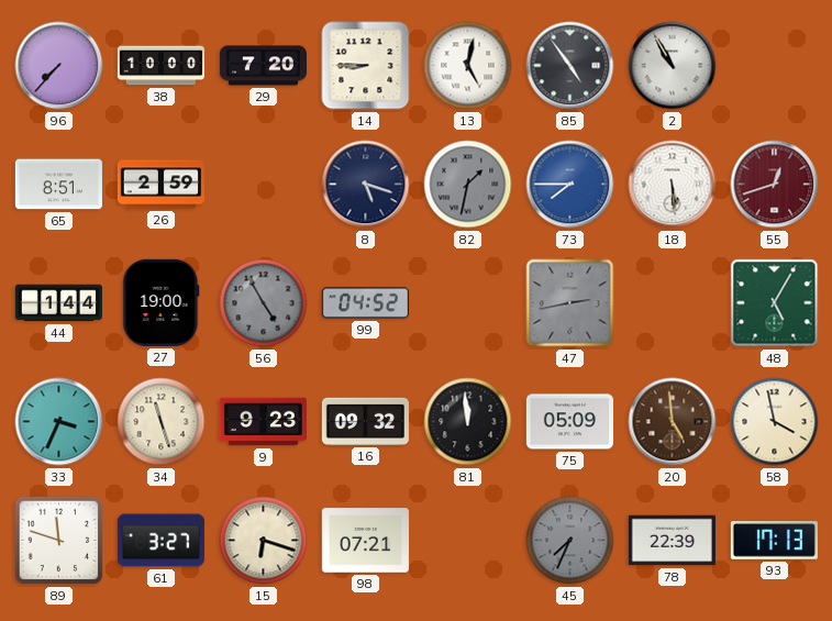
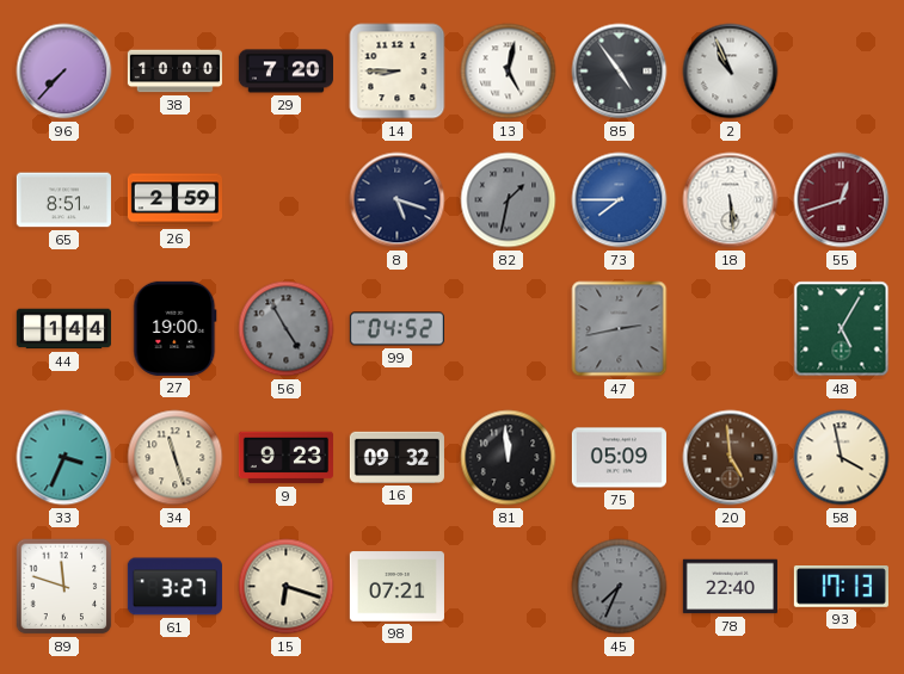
2: 10:55 -> 10:56
78: 22:39 -> 22:40
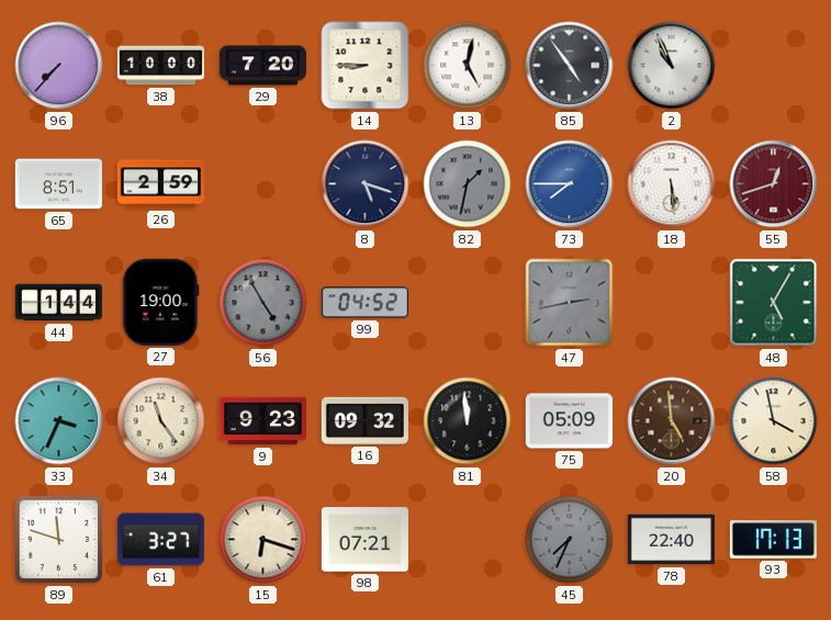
34: 11:27 -> 11:24
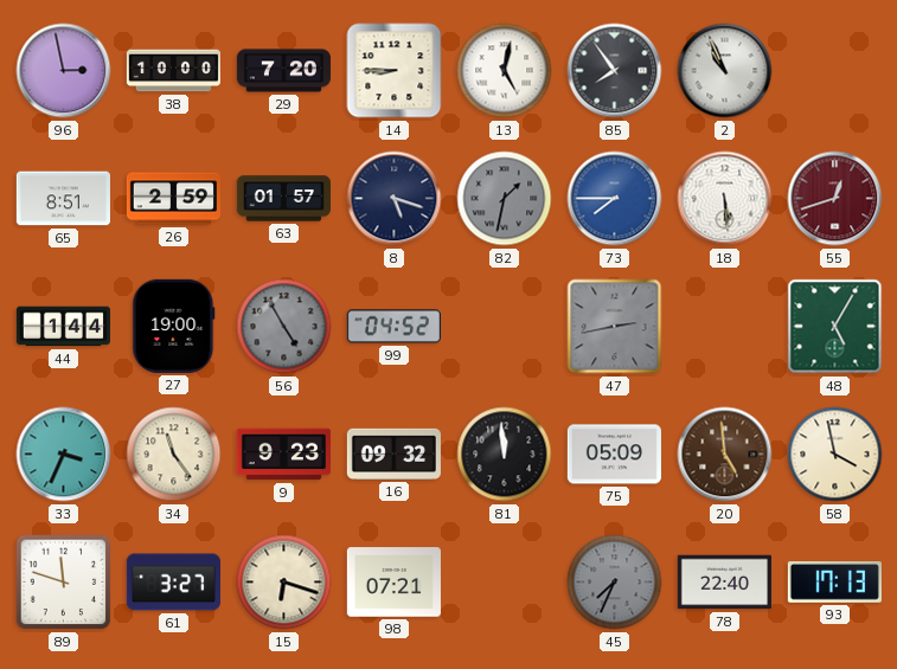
96: 7:37 -> 2:58
85: 4:54 -> 7:54
63: none -> 01:57
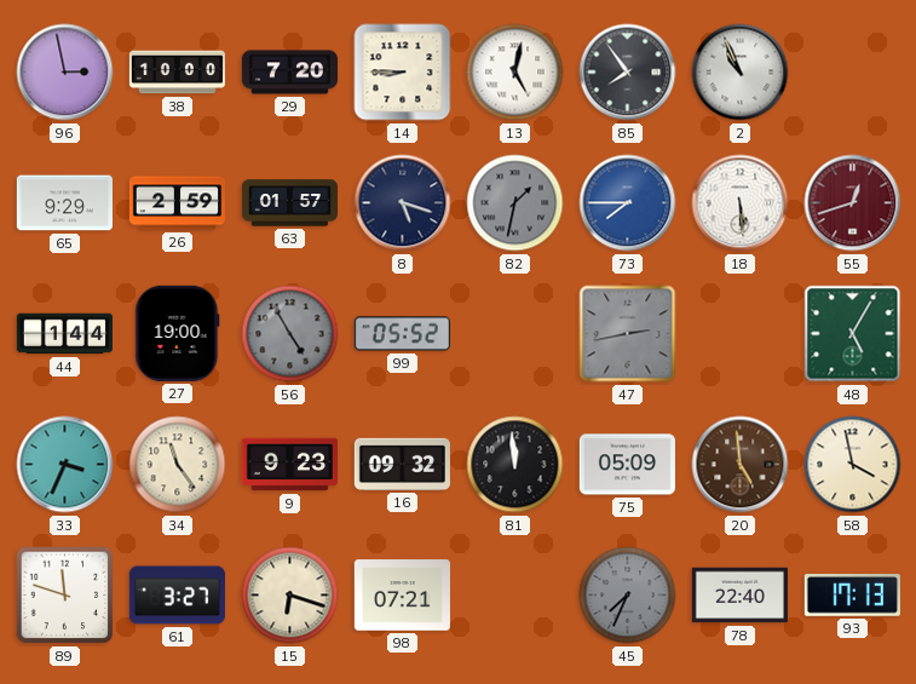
65: 8:51 -> 9:29
99: 04:52 -> 05:52
